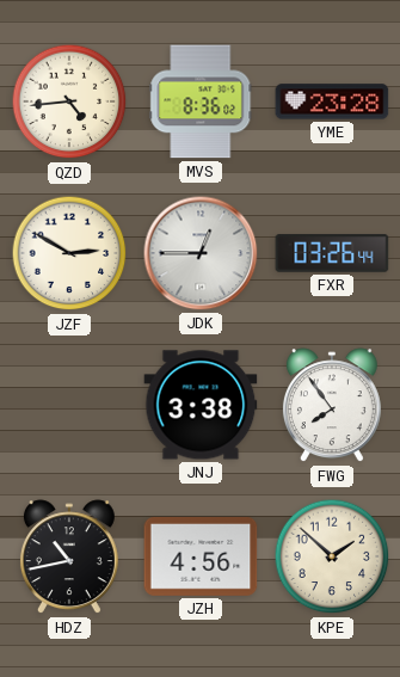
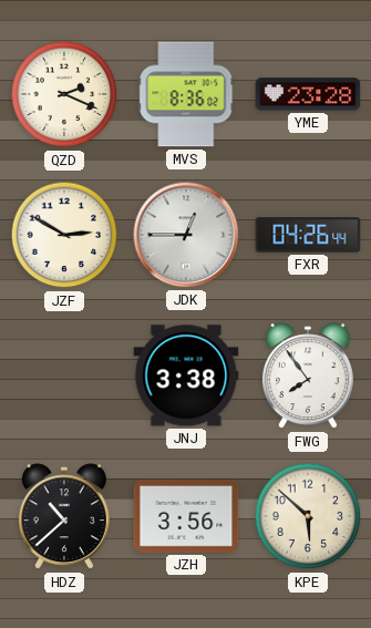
QZD: 4:44 -> 2:19
FXR: 03:26 -> 04:26
HDZ: 10:43 -> 10:38
JZH: 4:56 -> 3:56
KPE: 1:52 -> 5:52
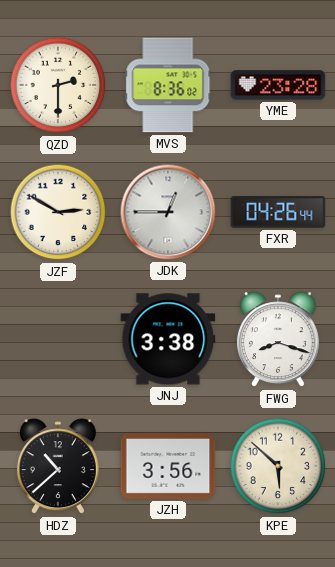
QZD: 2:19 -> 2:30
FWG: 7:54 -> 8:18
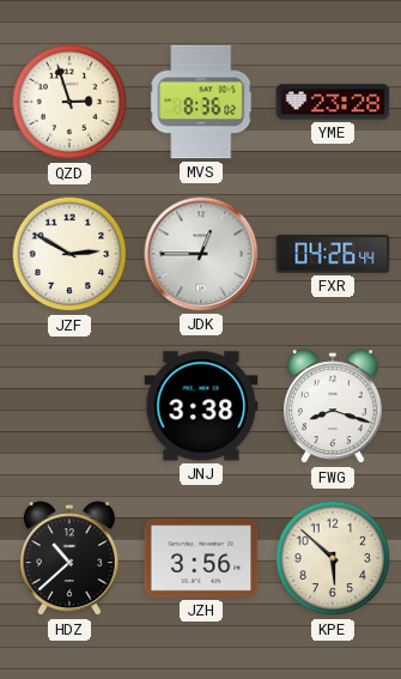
QZD: 2:30 -> 2:57
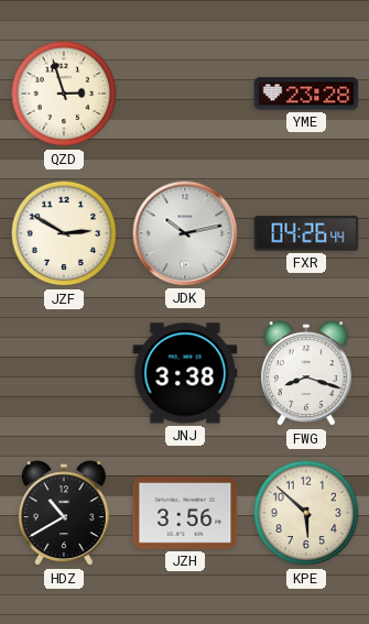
MVS: 8:36 -> none
JDK: 12:45 -> 10:13
HDZ: 10:38 -> 10:40
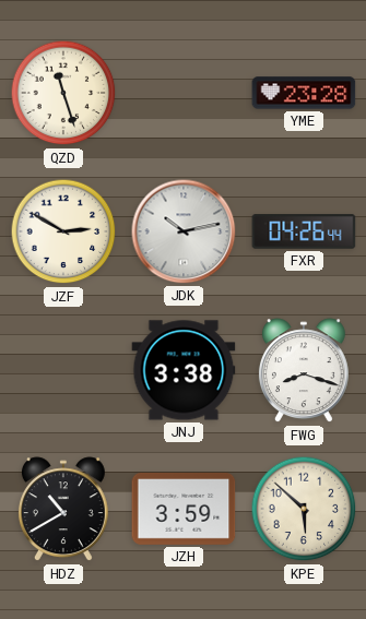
QZD: 2:57 -> 11:27
JZH: 3:56 -> 3:59
